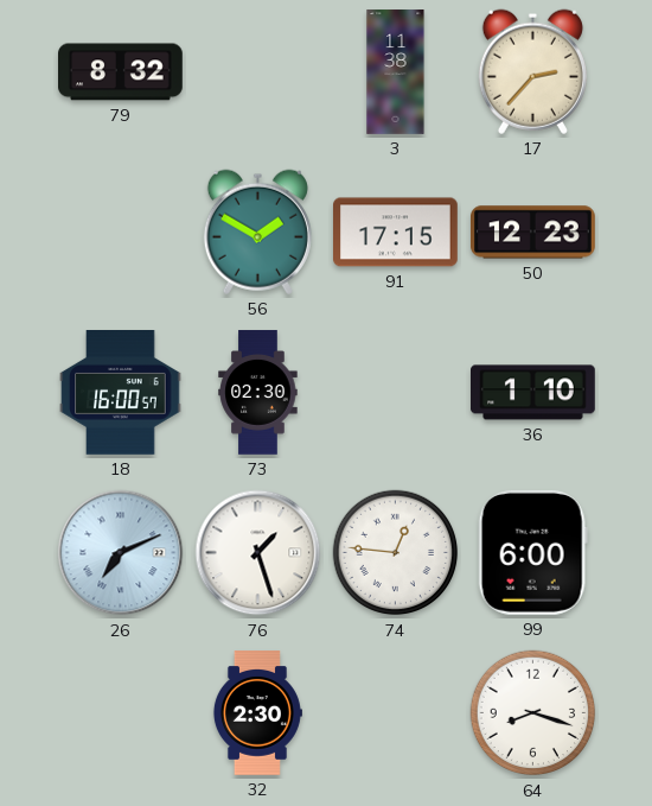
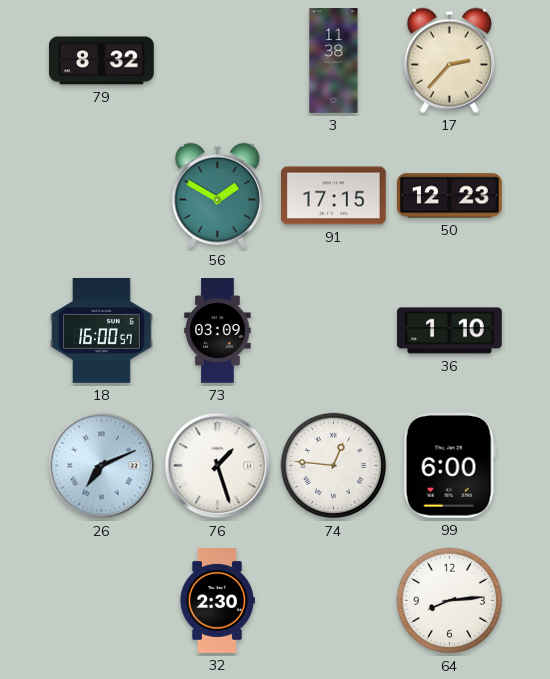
73: 02:30 -> 03:09
64: 8:18 -> 8:14
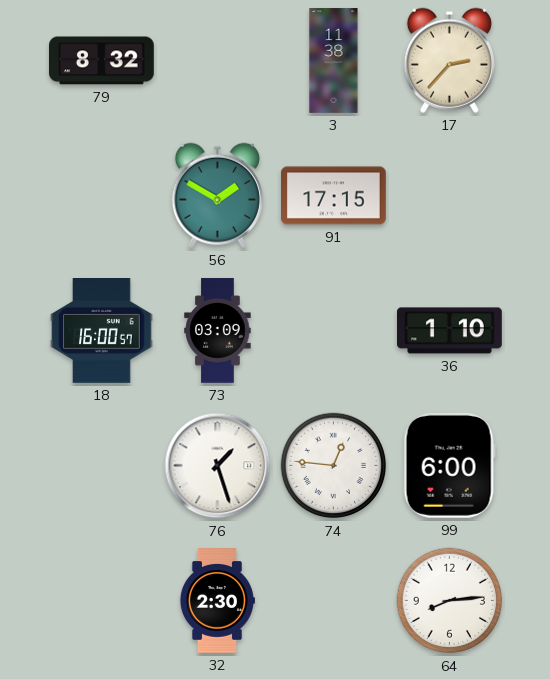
50: 12:23 -> none
26: 7:11 -> none
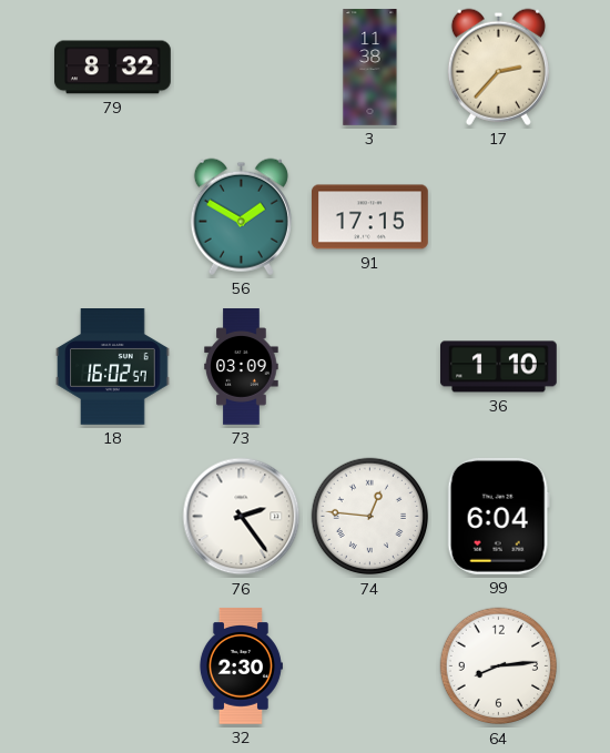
18: 16:00 -> 16:02
76: 1:27 -> 2:24
99: 6:00 -> 6:04
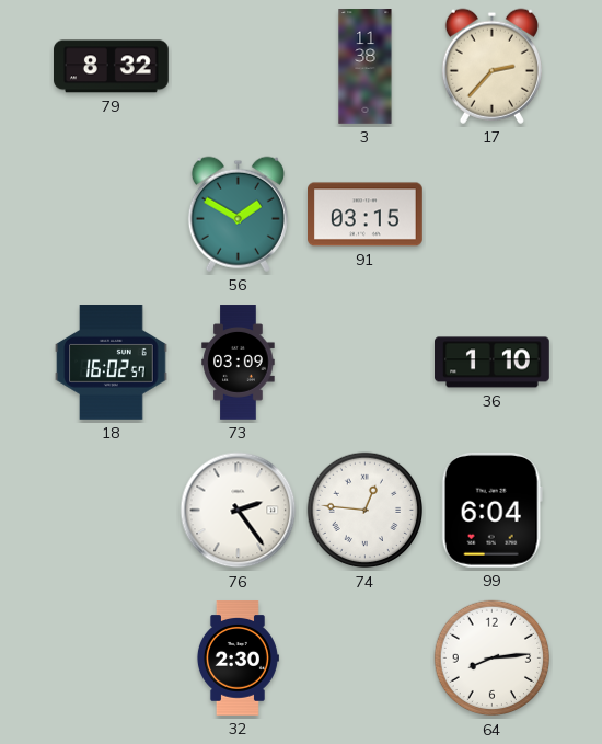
91: 17:15 -> 03:15
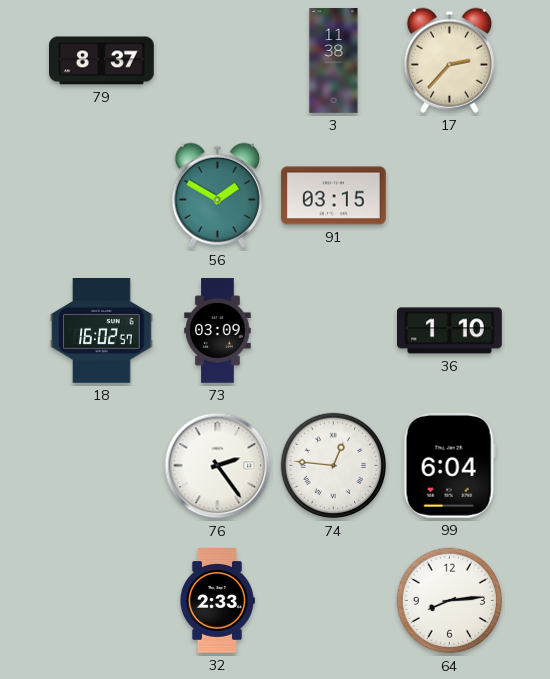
79: 8:32 -> 8:37
32: 2:30 -> 2:33
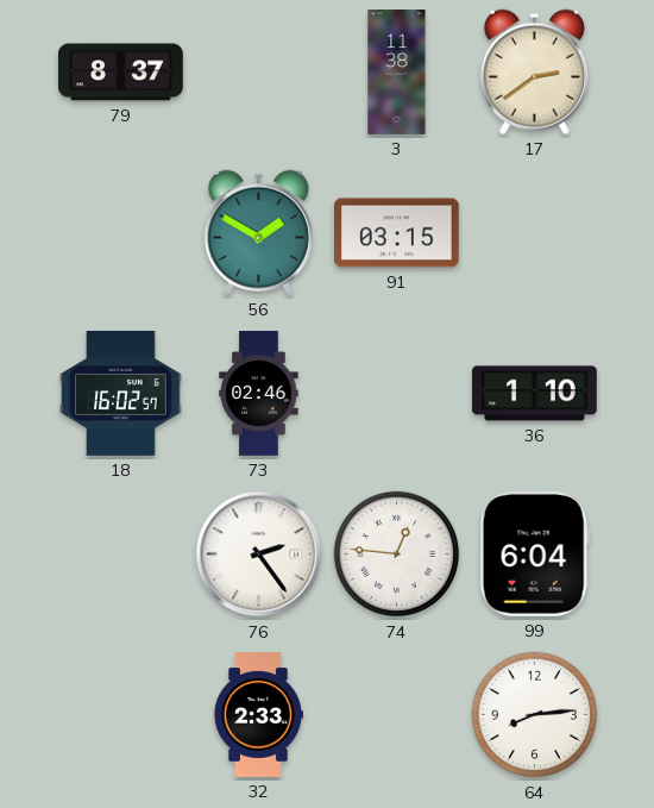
17: 2:37 -> 2:39
73: 03:09 -> 02:46
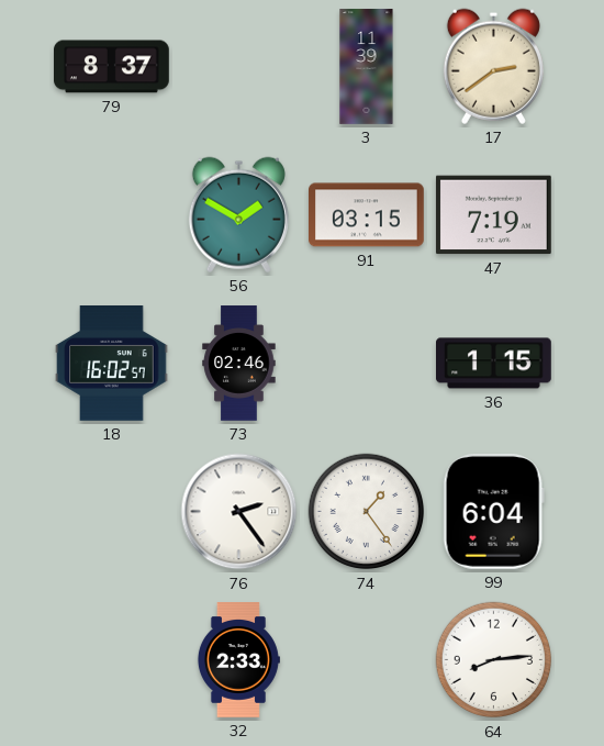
3: 11:38 -> 11:39
47: none -> 7:19
36: 1:10 -> 1:15
74: 12:46 -> 1:24
